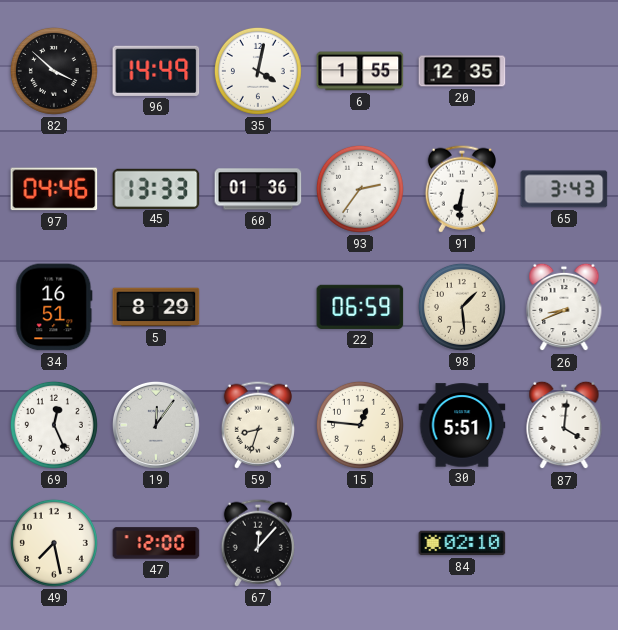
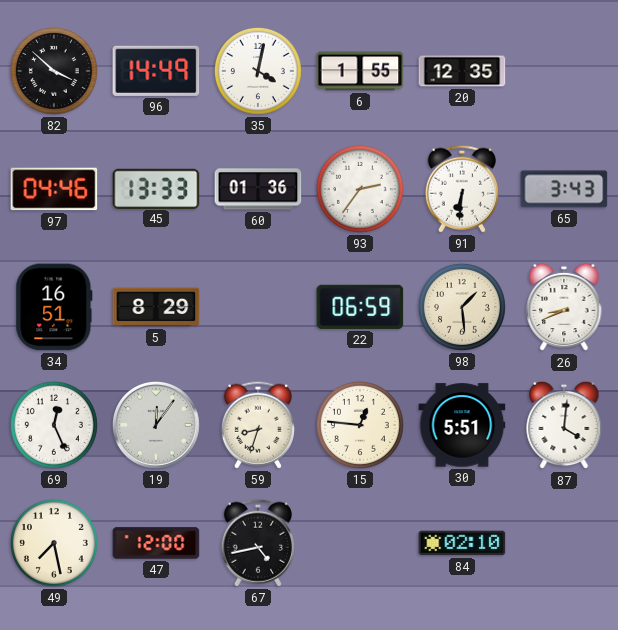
67: 12:07 -> 4:43
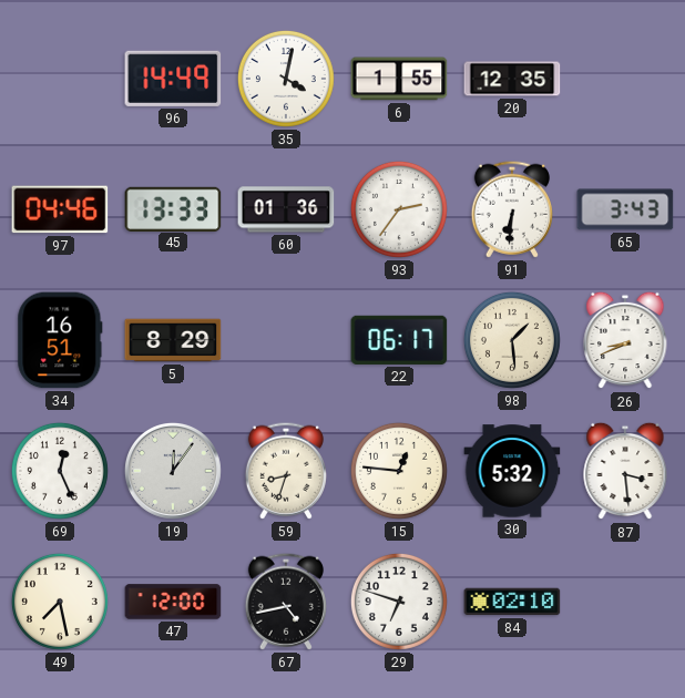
82: 3:52 -> none
22: 06:59 -> 06:17
30: 5:51 -> 5:32
87: 4:01 -> 3:29
29: none -> 6:48
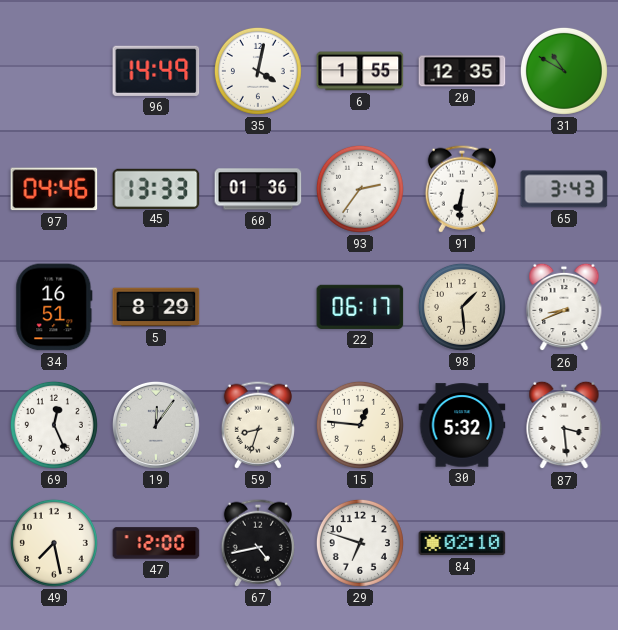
31: none -> 10:50
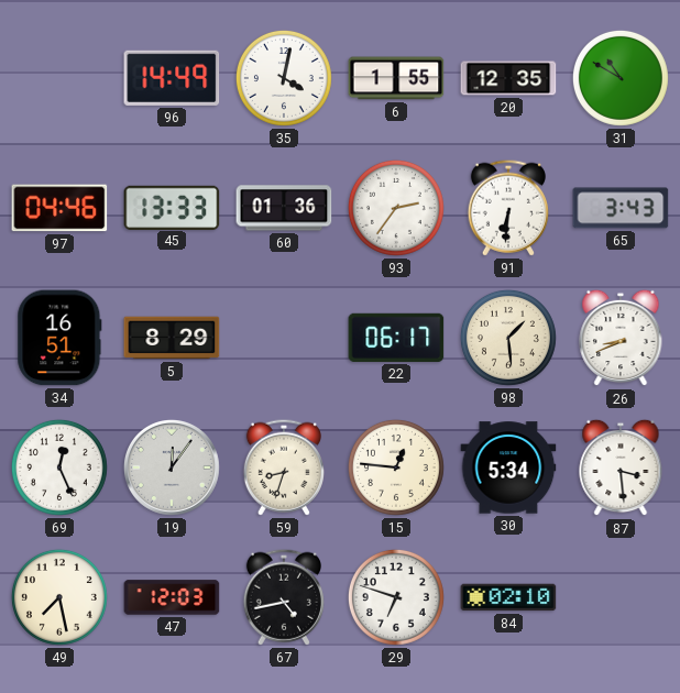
30: 5:32 -> 5:34
47: 12:00 -> 12:03
